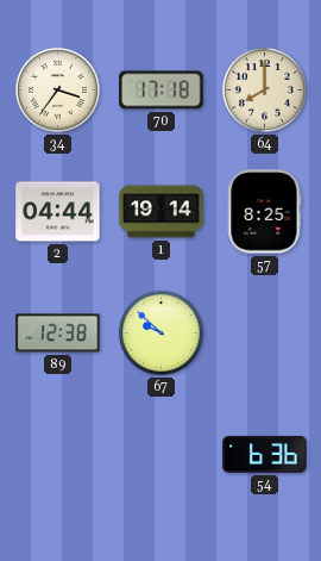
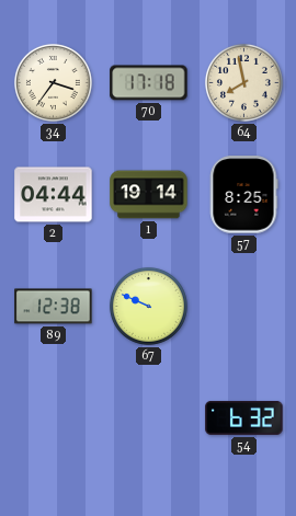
64: 8:00 -> 7:58
67: 9:52 -> 9:49
54: 6:36 -> 6:32
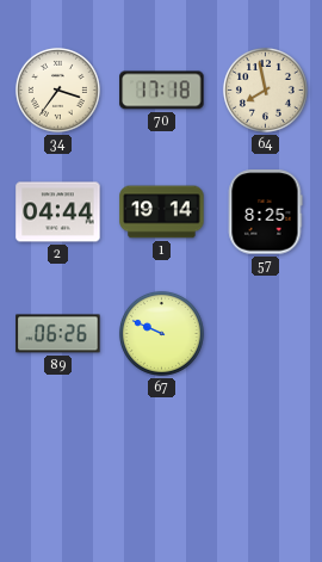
89: 12:38 -> 06:26
54: 6:32 -> none
